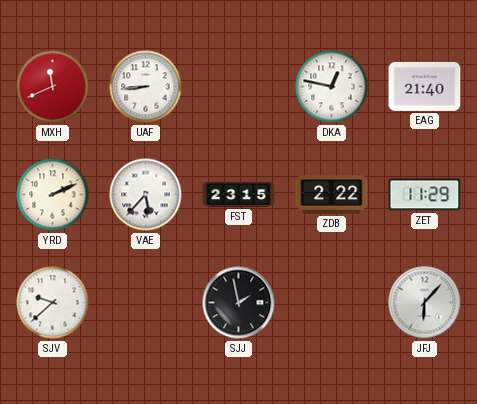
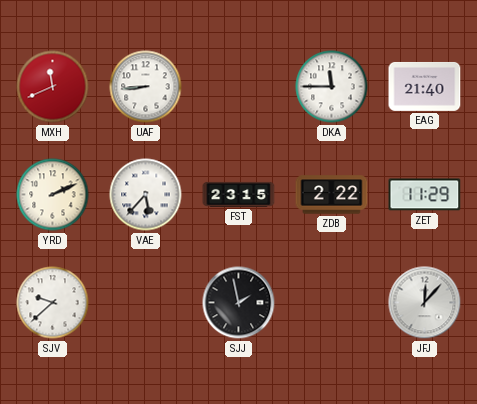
DKA: 12:47 -> 11:45
JFJ: 6:07 -> 12:07
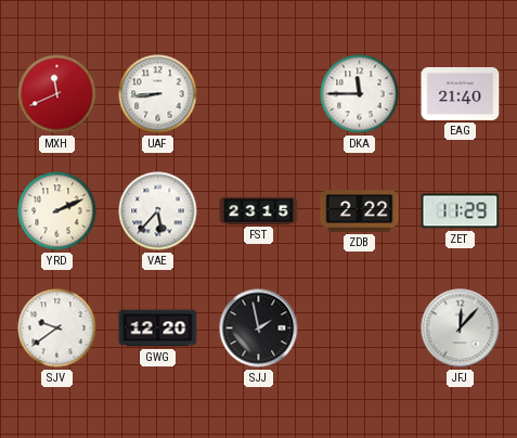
SJV: 9:38 -> 9:39
GWG: none -> 12:20
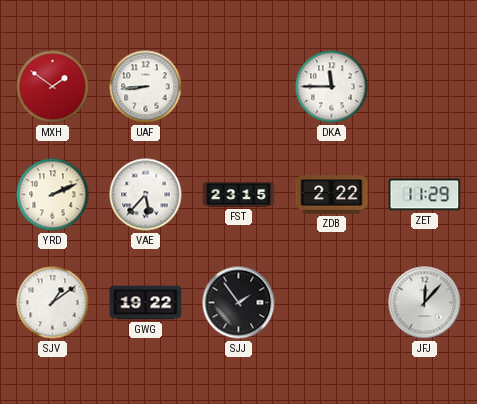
MXH: 11:41 -> 1:51
EAG: 21:40 -> none
SJV: 9:39 -> 1:09
GWG: 12:20 -> 19:22
SJJ: 1:58 -> 1:54
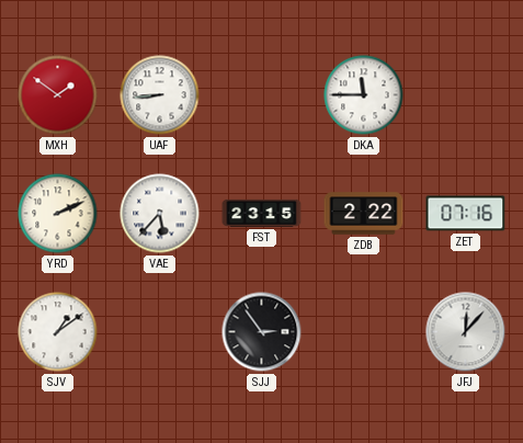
ZET: 11:29 -> 07:16
GWG: 19:22 -> none
SJJ: 1:54 -> 2:54
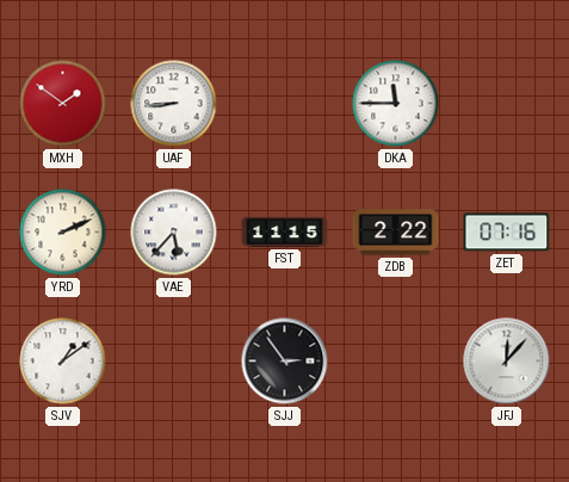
FST: 23:15 -> 11:15
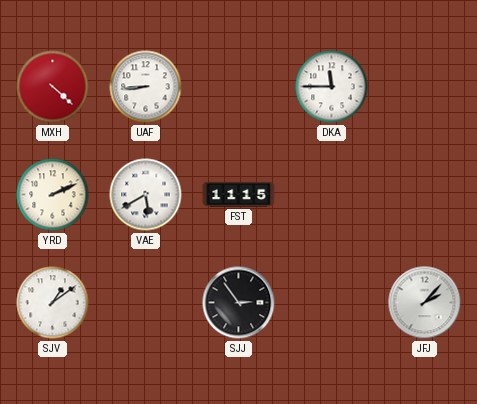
MXH: 1:51 -> 4:22
VAE: 5:37 -> 5:40
ZDB: 2:22 -> none
ZET: 07:16 -> none
JFJ: 12:07 -> 2:07
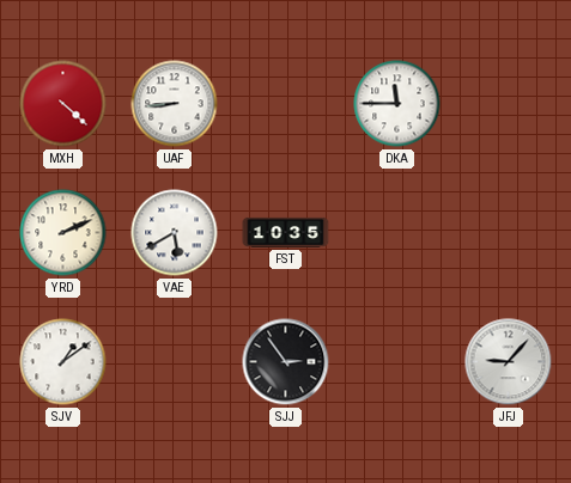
FST: 11:15 -> 10:35
JFJ: 2:07 -> 9:07
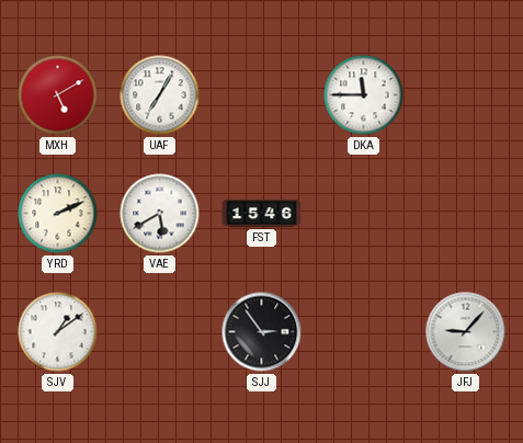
MXH: 4:22 -> 5:10
UAF: 8:44 -> 7:05
FST: 10:35 -> 15:46
